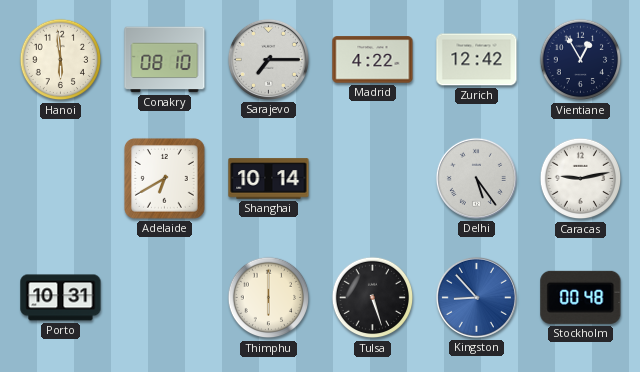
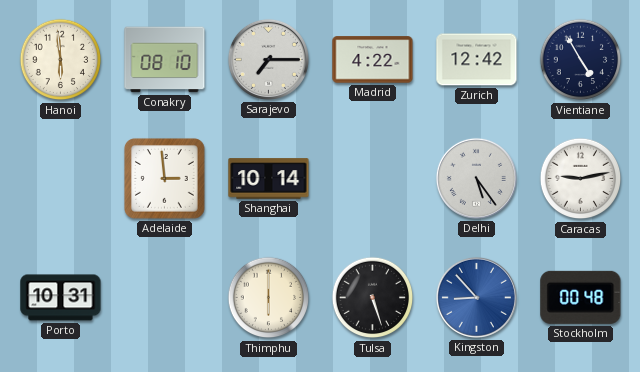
Vientiane: 12:55 -> 4:55
Adelaide: 6:40 -> 2:59
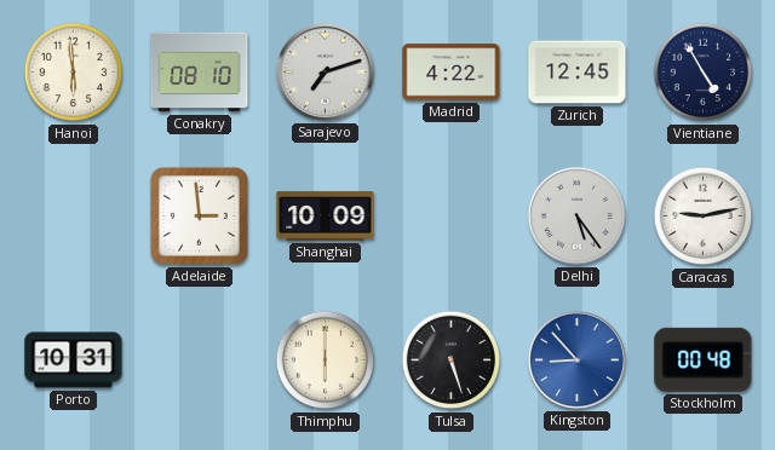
Sarajevo: 7:15 -> 7:12
Zurich: 12:42 -> 12:45
Shanghai: 10:14 -> 10:09
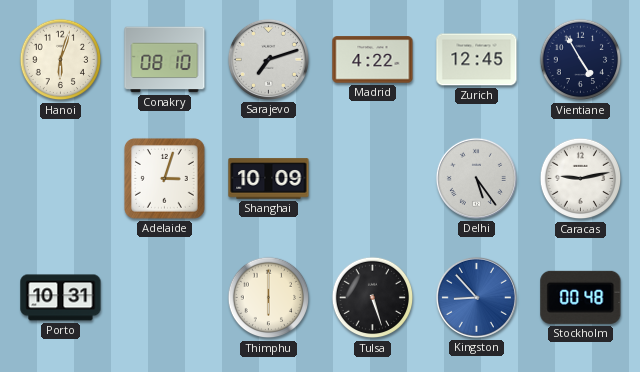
Hanoi: 5:59 -> 6:03
Adelaide: 2:59 -> 3:03
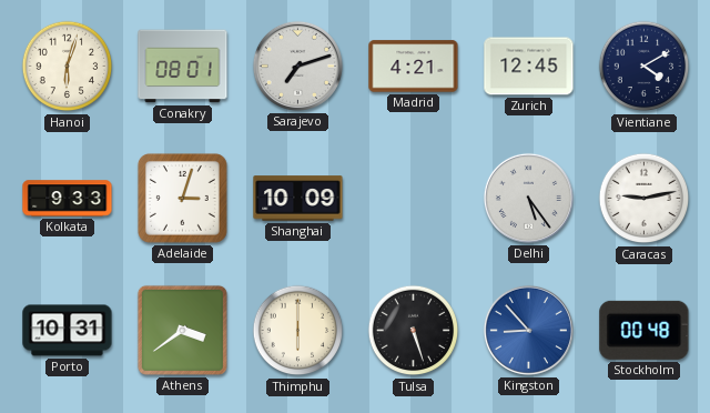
Conakry: 08:10 -> 08:01
Madrid: 4:22 -> 4:21
Vientiane: 4:55 -> 4:10
Kolkata: none -> 9:33
Athens: none -> 3:39
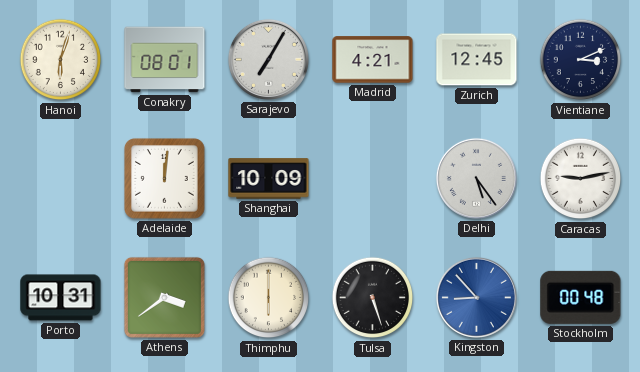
Sarajevo: 7:12 -> 7:05
Vientiane: 4:10 -> 3:11
Kolkata: 9:33 -> none
Adelaide: 3:03 -> 12:01
